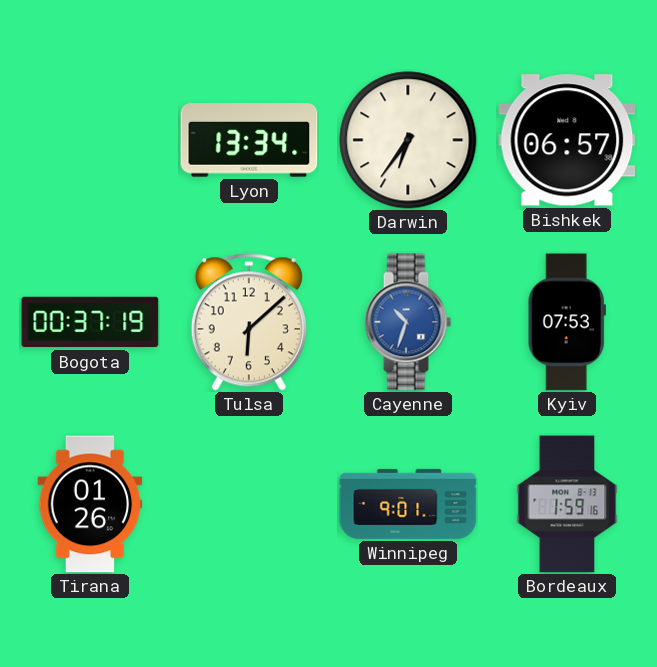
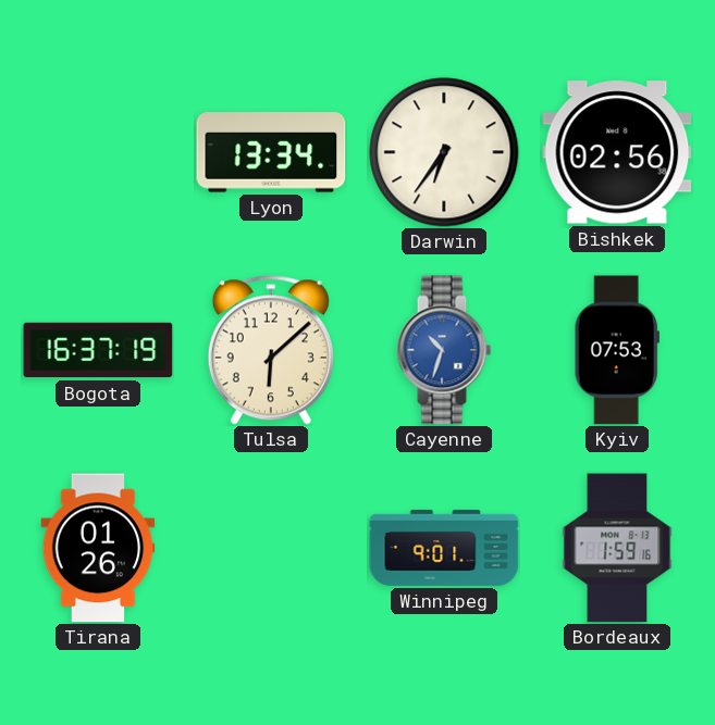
Bishkek: 06:57 -> 02:56
Bogota: 00:37 -> 16:37
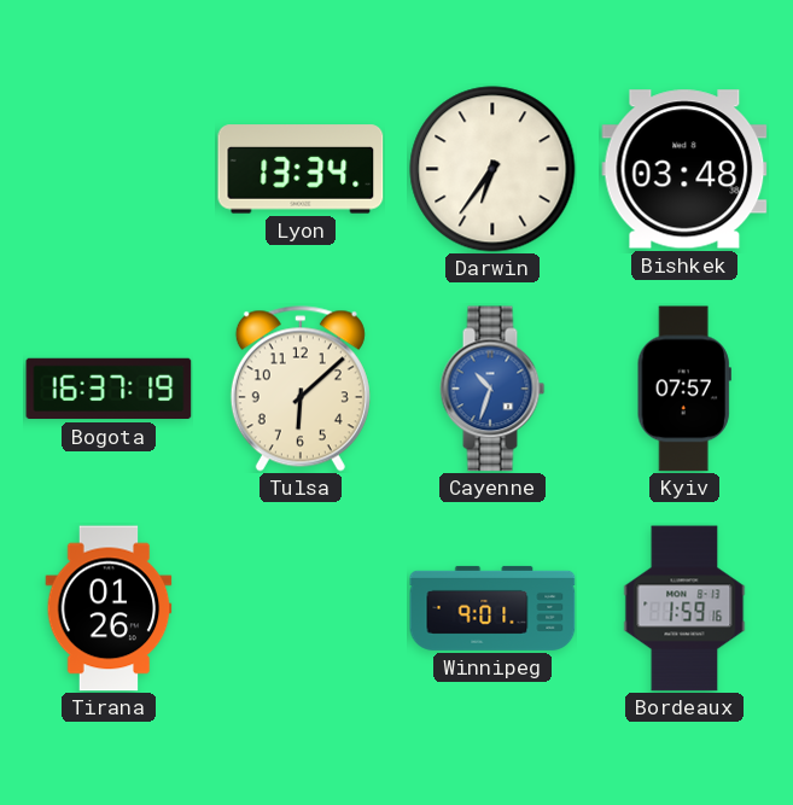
Bishkek: 02:56 -> 03:48
Kyiv: 07:53 -> 07:57
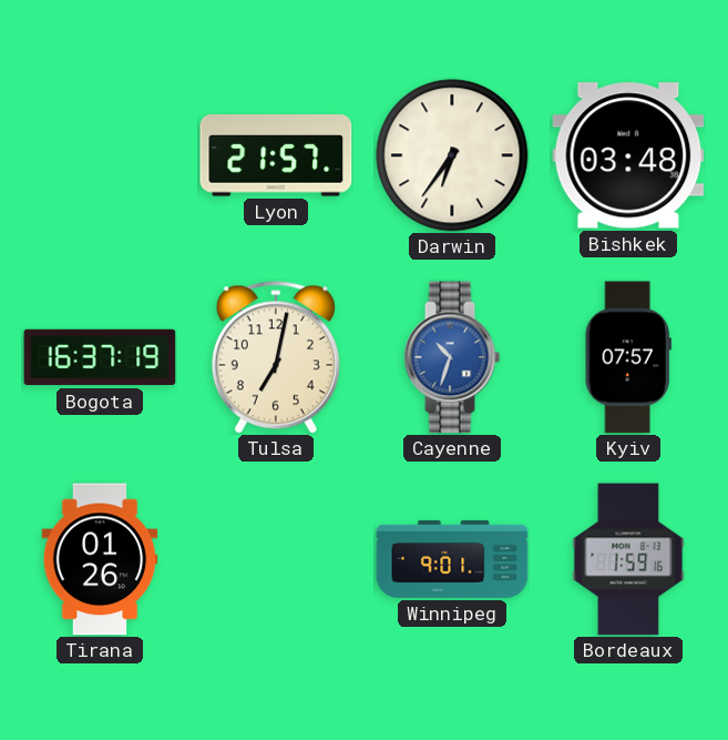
Lyon: 13:34 -> 21:57
Tulsa: 6:08 -> 7:02
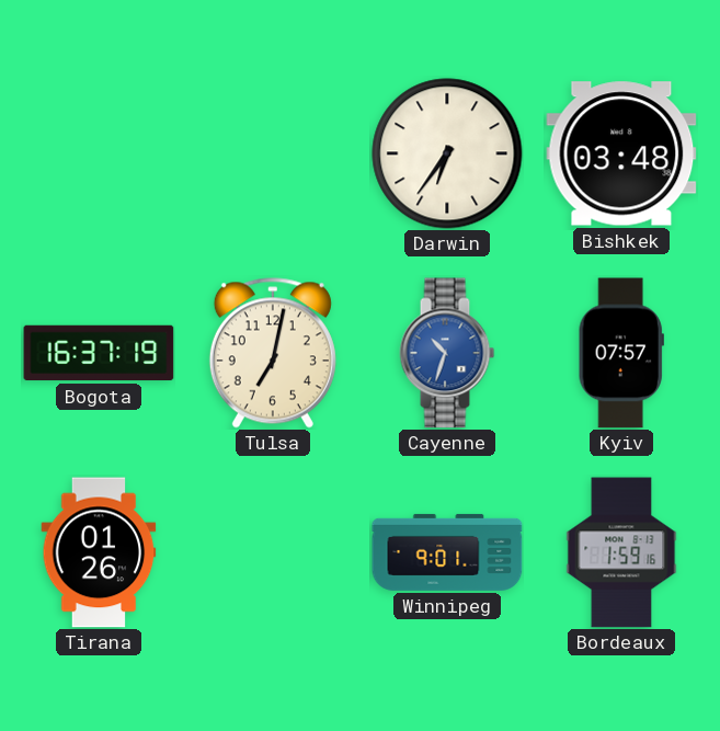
Lyon: 21:57 -> none
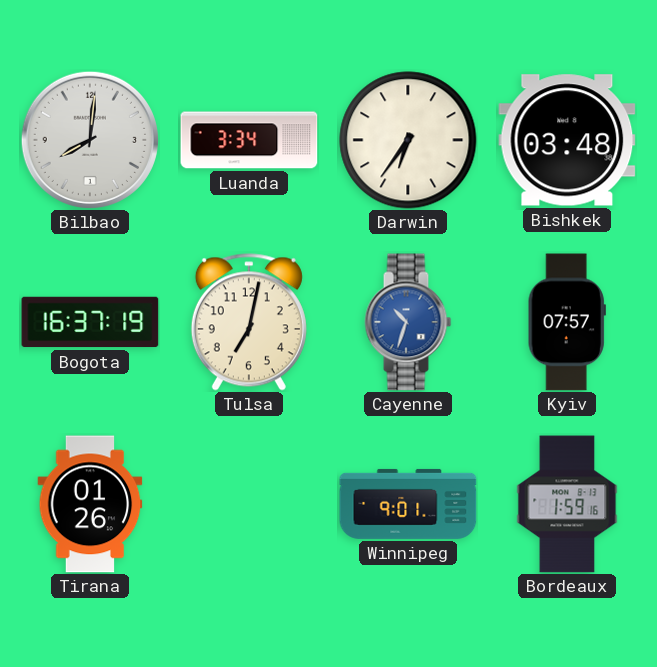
Bilbao: none -> 8:01
Luanda: none -> 3:34
